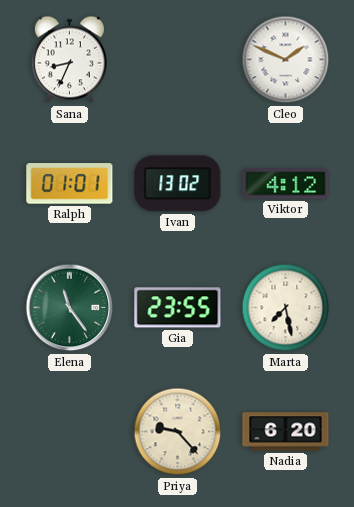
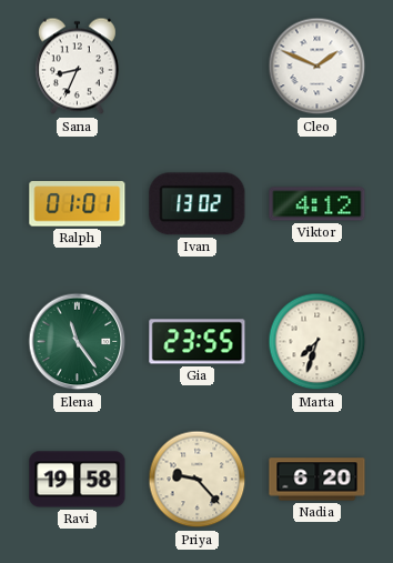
Marta: 7:28 -> 7:33
Ravi: none -> 19:58
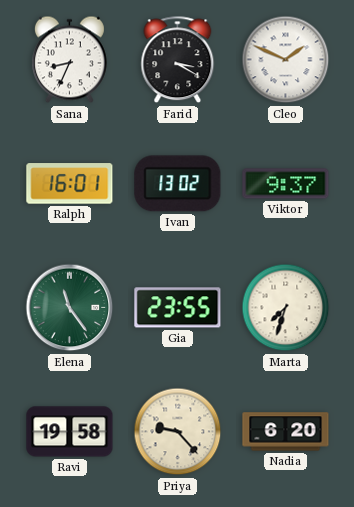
Farid: none -> 3:20
Ralph: 01:01 -> 16:01
Viktor: 4:12 -> 9:37
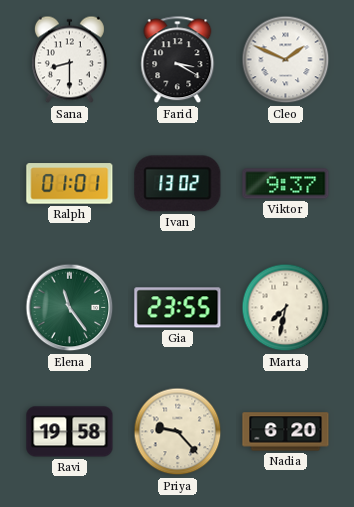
Sana: 8:34 -> 8:30
Ralph: 16:01 -> 01:01
Marta: 7:33 -> 7:32
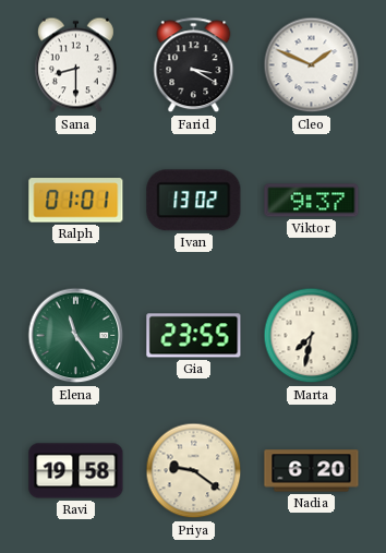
Priya: 9:23 -> 9:21
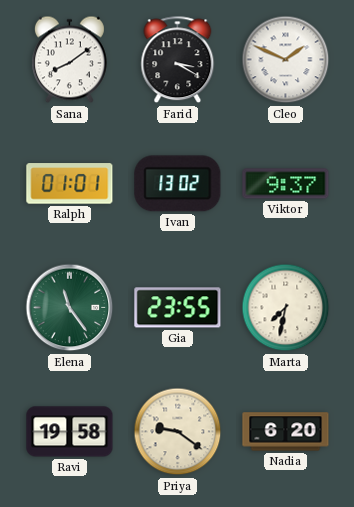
Sana: 8:30 -> 8:09
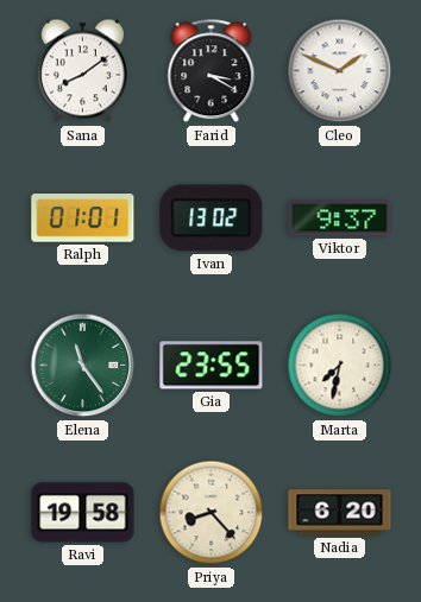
Priya: 9:21 -> 8:23
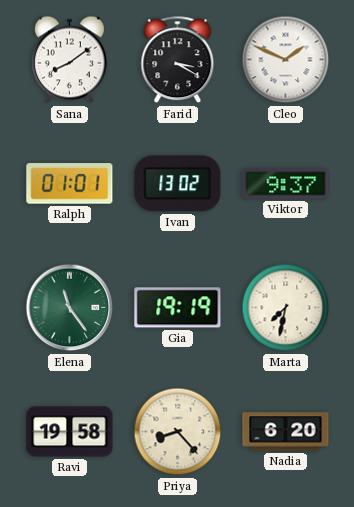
Gia: 23:55 -> 19:19
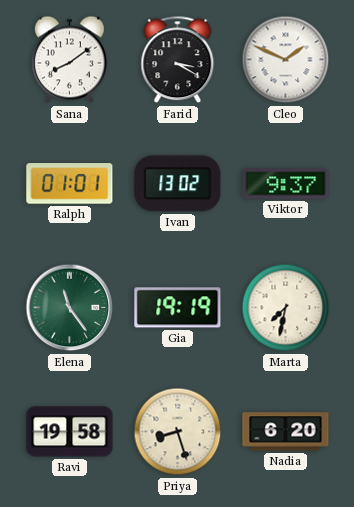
Priya: 8:23 -> 8:27
